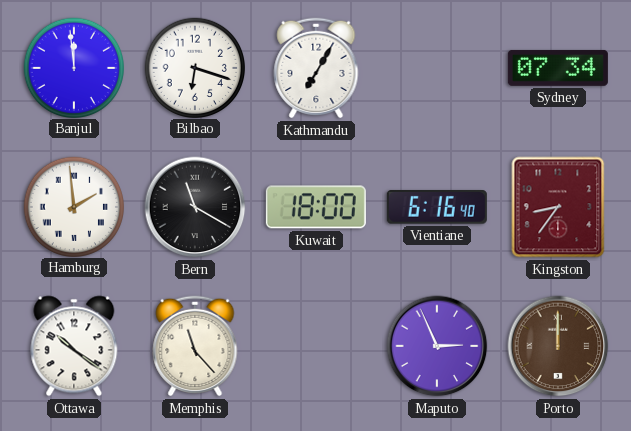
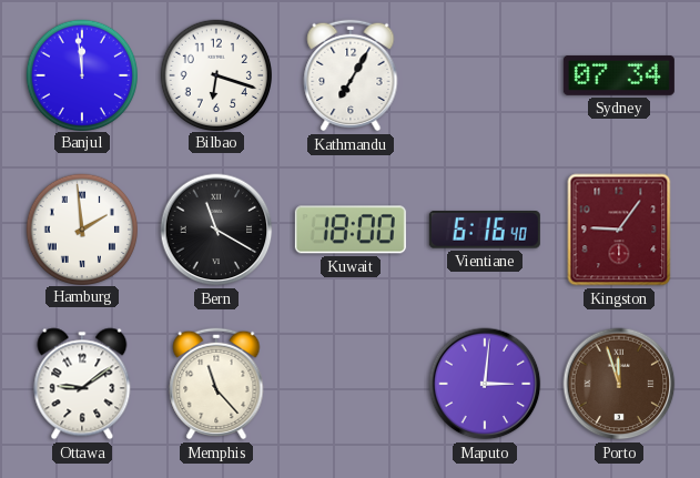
Kingston: 8:36 -> 9:06
Ottawa: 10:21 -> 9:09
Maputo: 2:56 -> 3:01
Porto: 12:00 -> 11:57
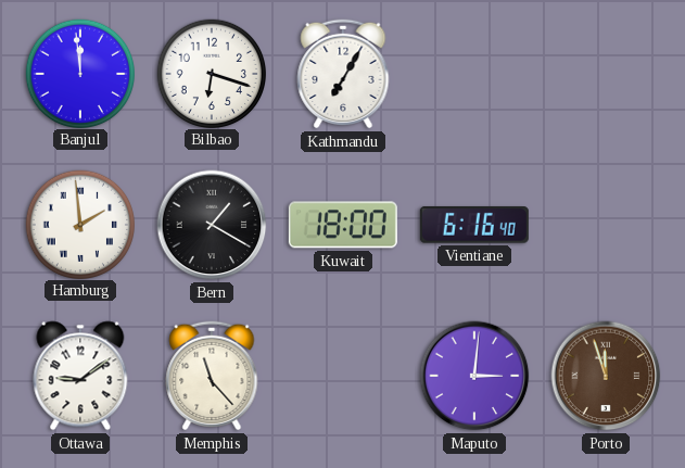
Sydney: 07:34 -> none
Bern: 11:20 -> 1:20
Kingston: 9:06 -> none
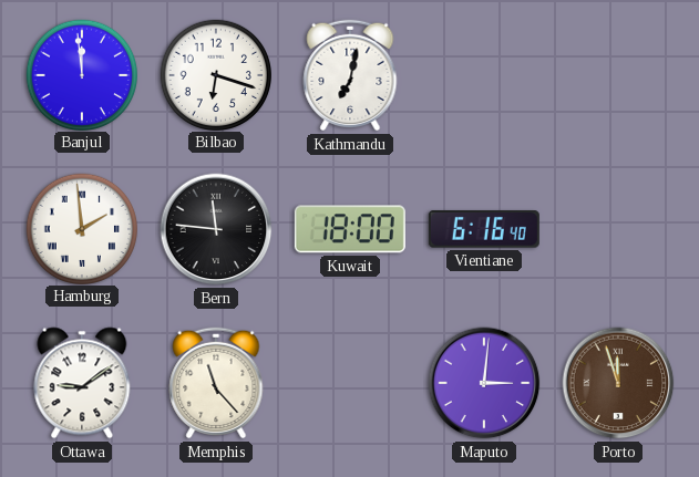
Kathmandu: 7:05 -> 7:02
Bern: 1:20 -> 11:46
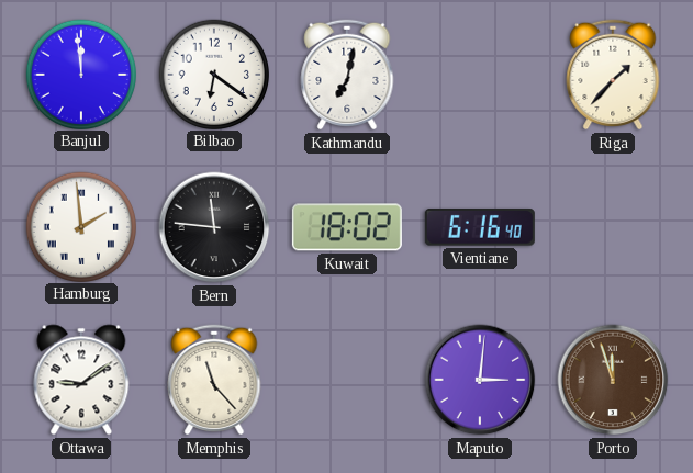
Bilbao: 6:18 -> 6:21
Riga: none -> 1:37
Kuwait: 18:00 -> 18:02
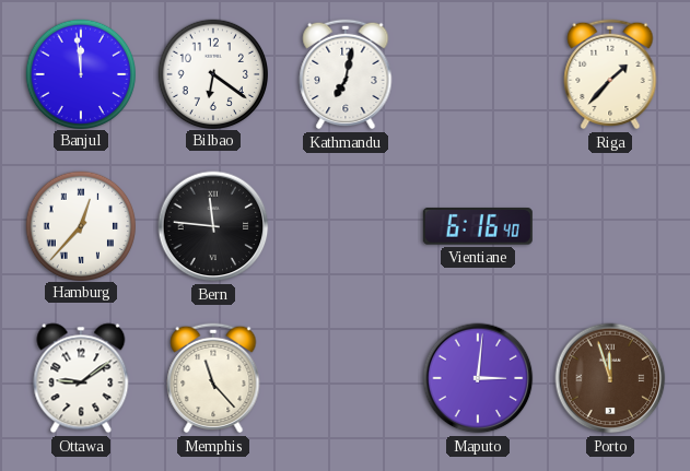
Hamburg: 1:59 -> 12:37
Kuwait: 18:02 -> none
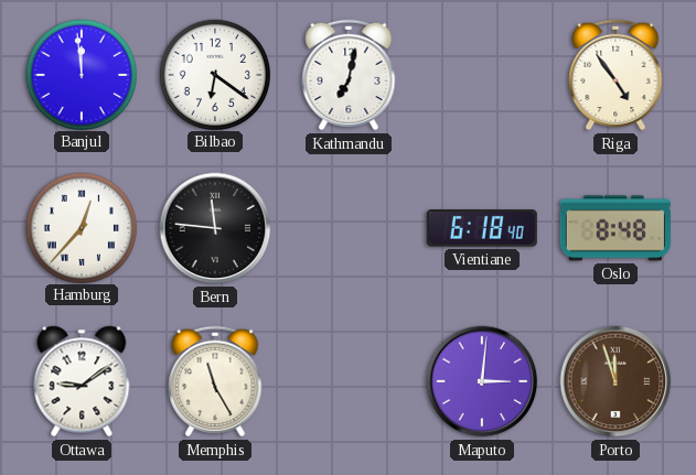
Riga: 1:37 -> 4:54
Vientiane: 6:16 -> 6:18
Oslo: none -> 8:48
Memphis: 11:23 -> 11:25
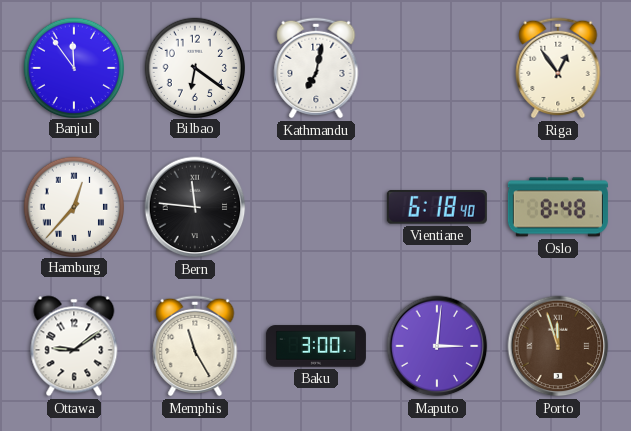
Banjul: 11:59 -> 11:54
Riga: 4:54 -> 12:54
Baku: none -> 3:00
